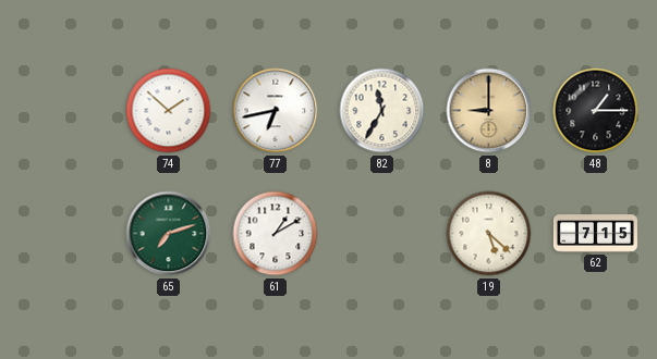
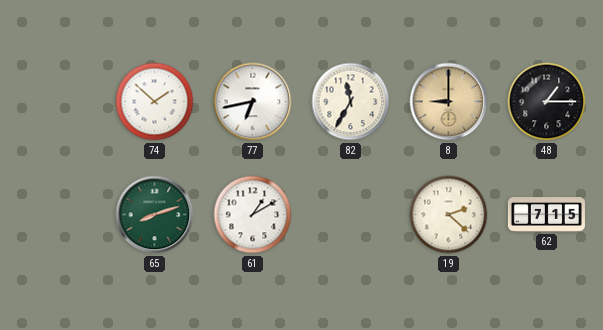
65: 7:12 -> 8:12
19: 5:22 -> 2:22
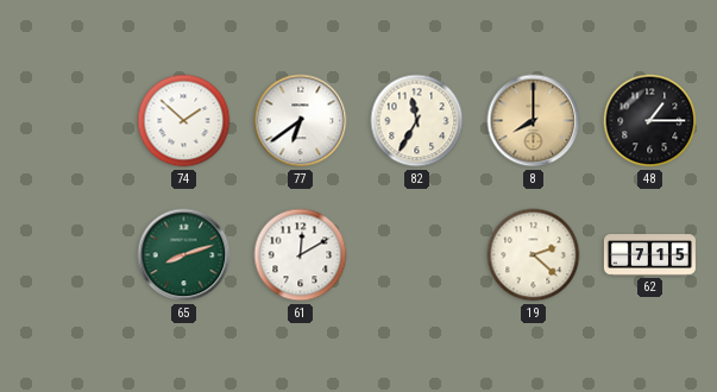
77: 6:43 -> 6:39
8: 9:00 -> 8:00
61: 1:10 -> 12:10
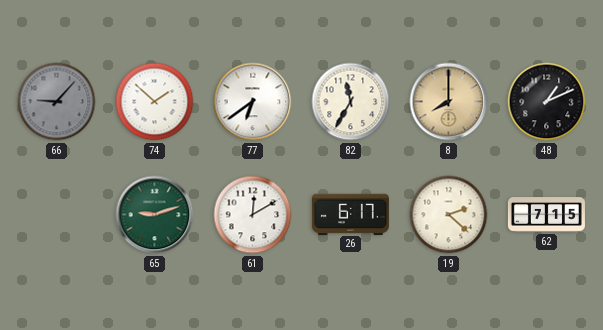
66: none -> 9:07
48: 1:15 -> 1:11
65: 8:12 -> 9:12
26: none -> 6:17
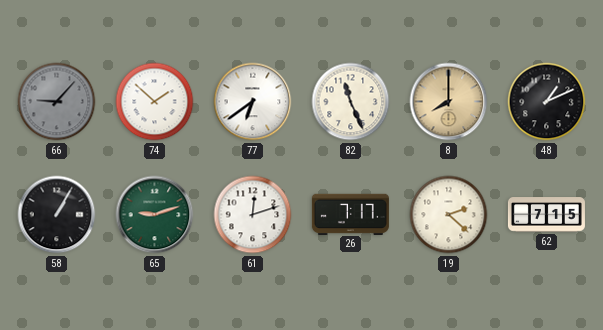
82: 11:35 -> 11:26
58: none -> 1:05
61: 12:10 -> 12:12
26: 6:17 -> 7:17
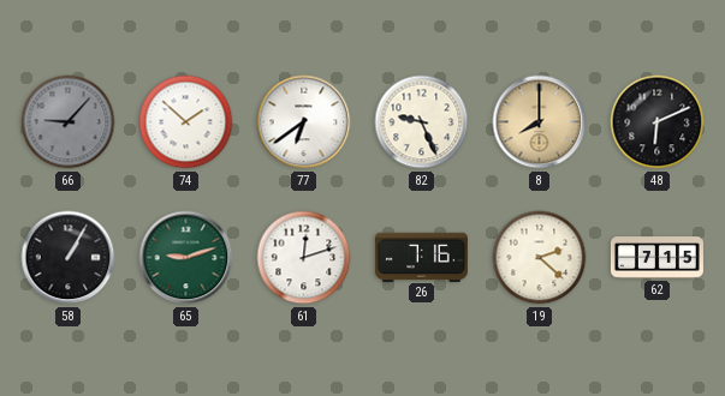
82: 11:26 -> 9:26
48: 1:11 -> 6:11
26: 7:17 -> 7:16
